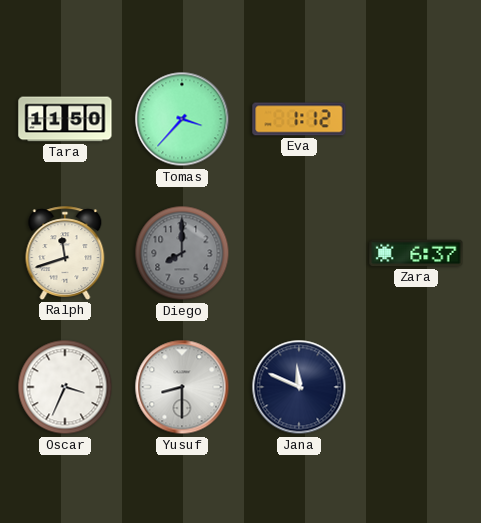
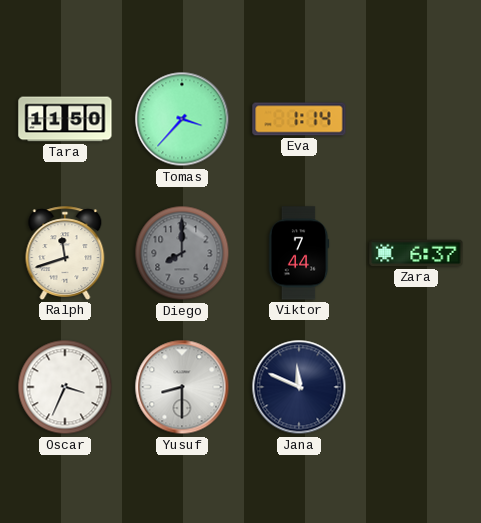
Eva: 1:12 -> 1:14
Viktor: none -> 7:44
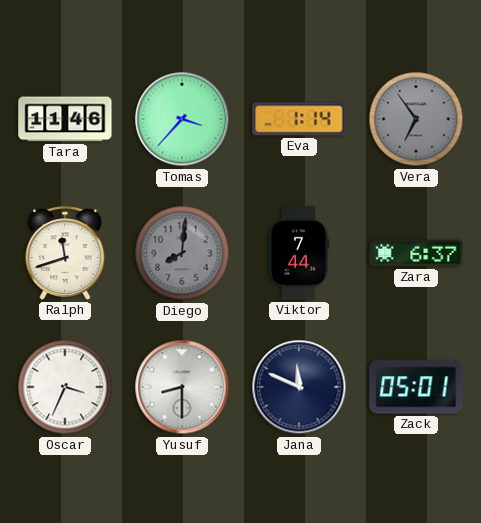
Tara: 11:50 -> 11:46
Vera: none -> 6:54
Diego: 8:00 -> 8:01
Zack: none -> 05:01
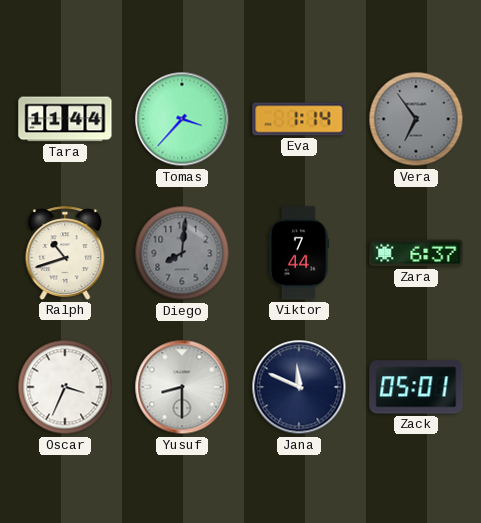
Tara: 11:46 -> 11:44
Ralph: 11:42 -> 10:42
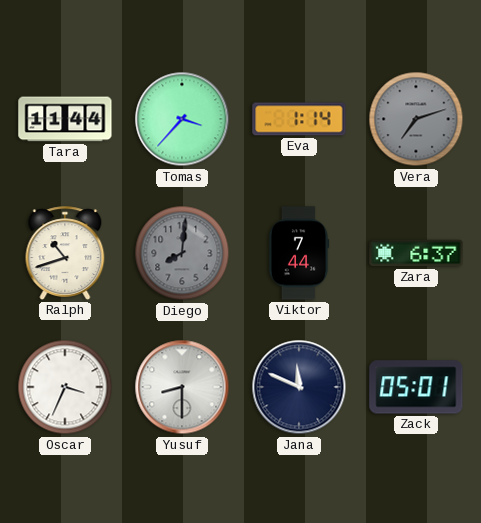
Vera: 6:54 -> 7:12
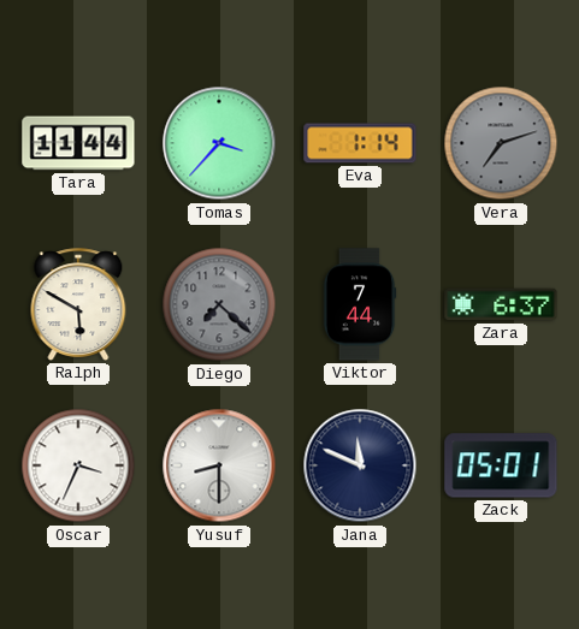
Ralph: 10:42 -> 5:50
Diego: 8:01 -> 7:22
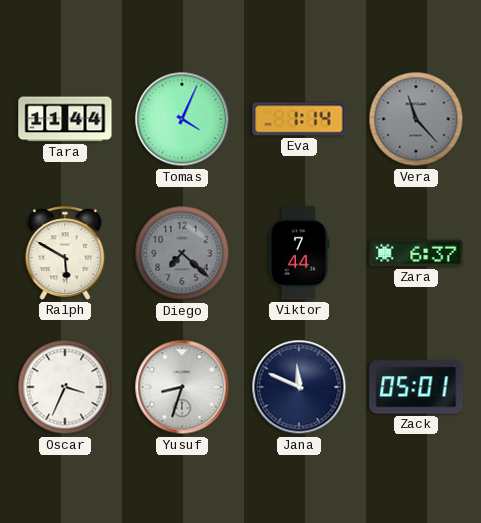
Tomas: 3:37 -> 4:04
Vera: 7:12 -> 11:23
Yusuf: 8:30 -> 8:33
